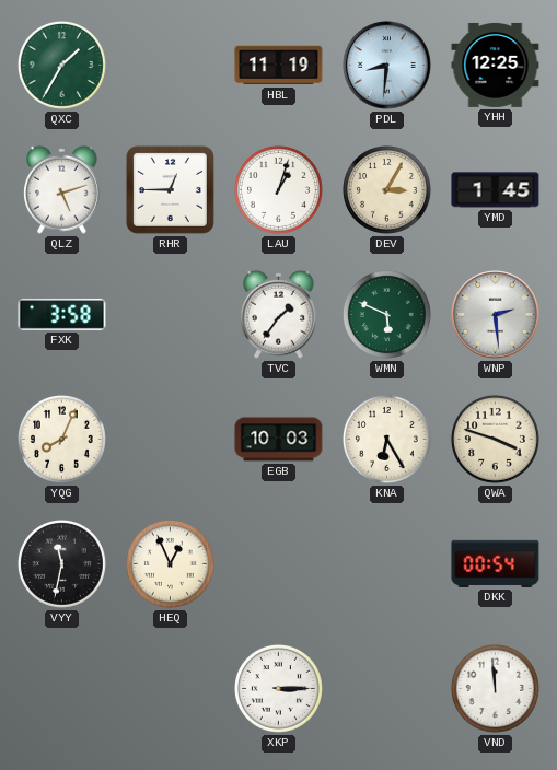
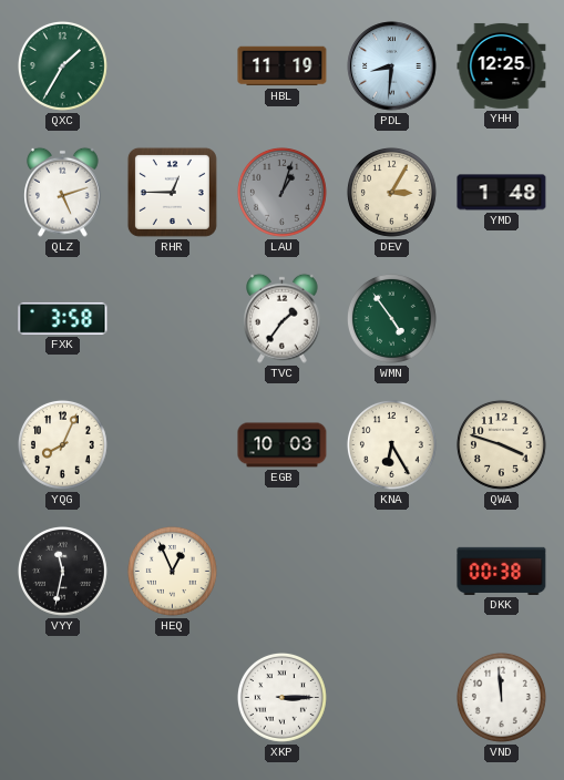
LAU dial: white -> grey
YMD: 1:45 -> 1:48
WMN: 5:49 -> 4:54
WNP: 2:29 -> none
DKK: 00:54 -> 00:38
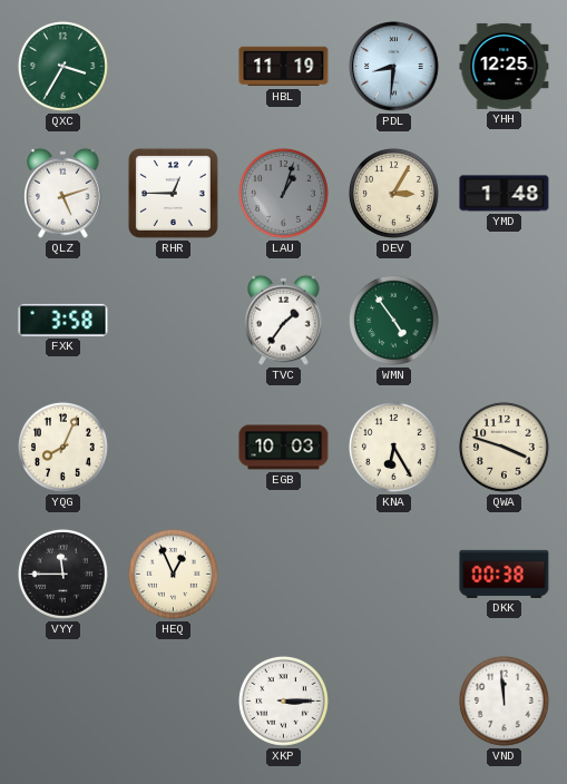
QXC: 1:35 -> 3:35
VYY: 11:32 -> 11:45
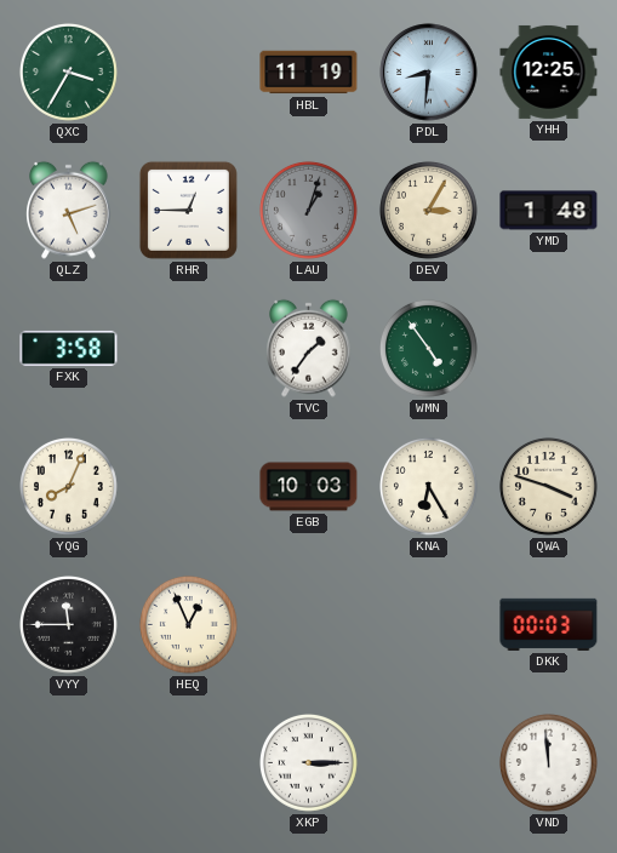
DKK: 00:38 -> 00:03
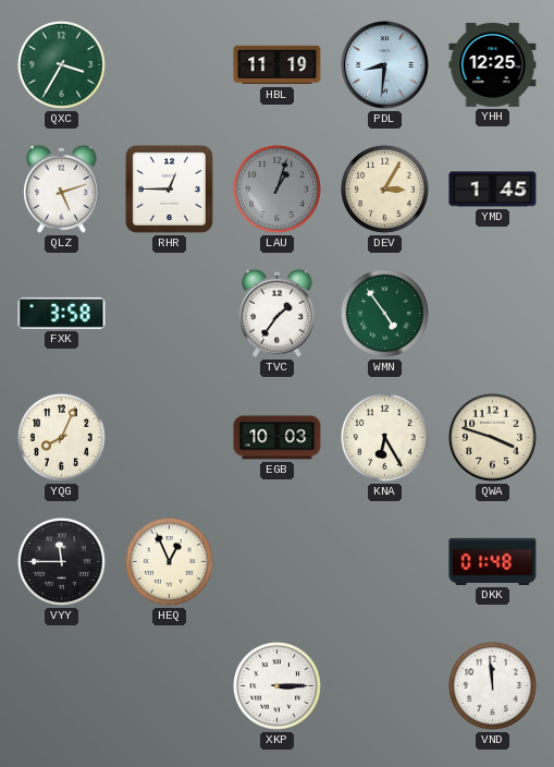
YMD: 1:48 -> 1:45
DKK: 00:03 -> 01:48
